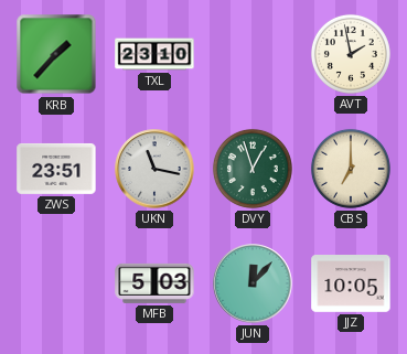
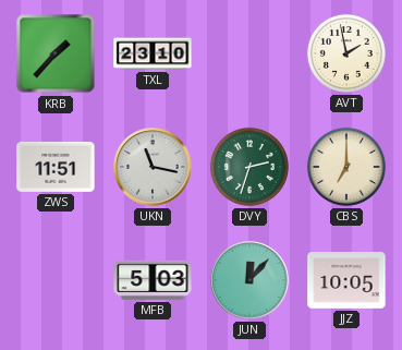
ZWS: 23:51 -> 11:51
DVY: 12:57 -> 2:33
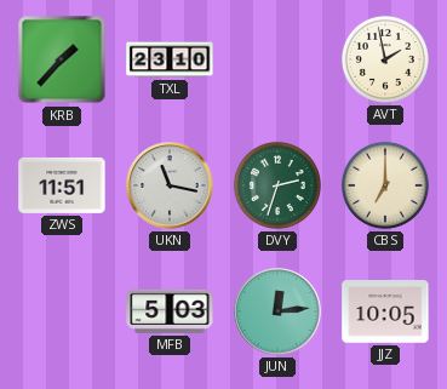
JUN: 12:07 -> 12:14
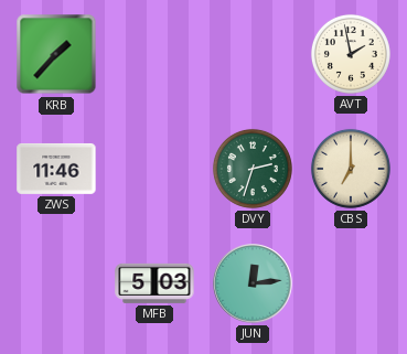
TXL: 23:10 -> none
ZWS: 11:51 -> 11:46
UKN: 11:17 -> none
JJZ: 10:05 -> none
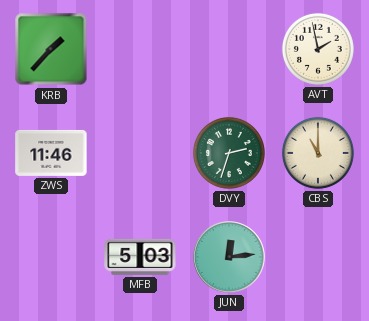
CBS: 7:00 -> 11:00
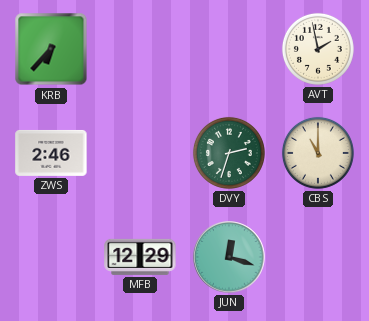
KRB: 1:37 -> 6:37
ZWS: 11:46 -> 2:46
MFB: 5:03 -> 12:29
JUN: 12:14 -> 12:18
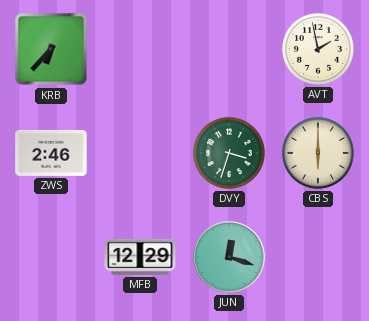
DVY: 2:33 -> 3:33
CBS: 11:00 -> 6:00
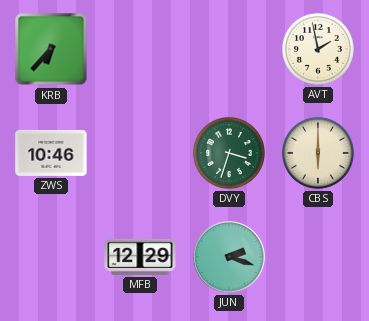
ZWS: 2:46 -> 10:46
JUN: 12:18 -> 2:18
